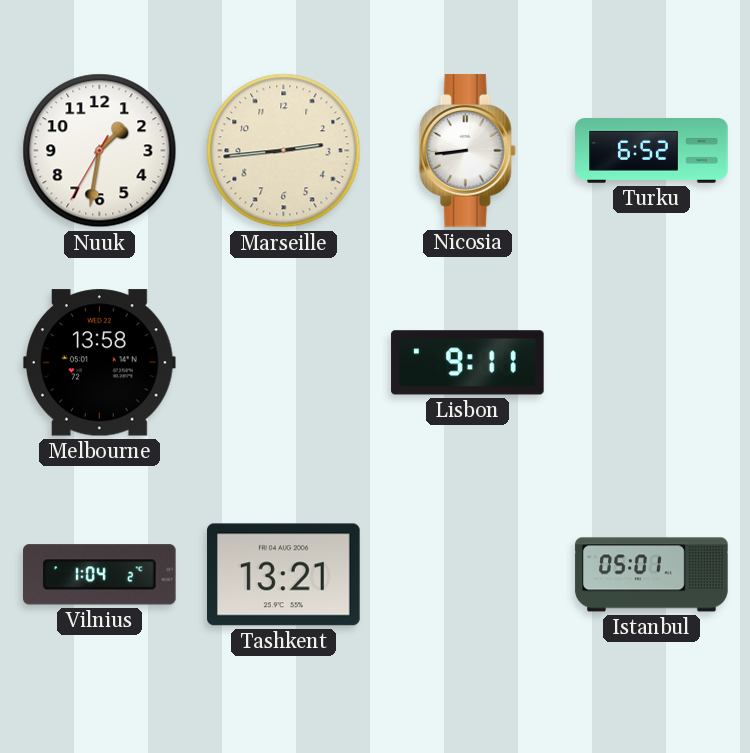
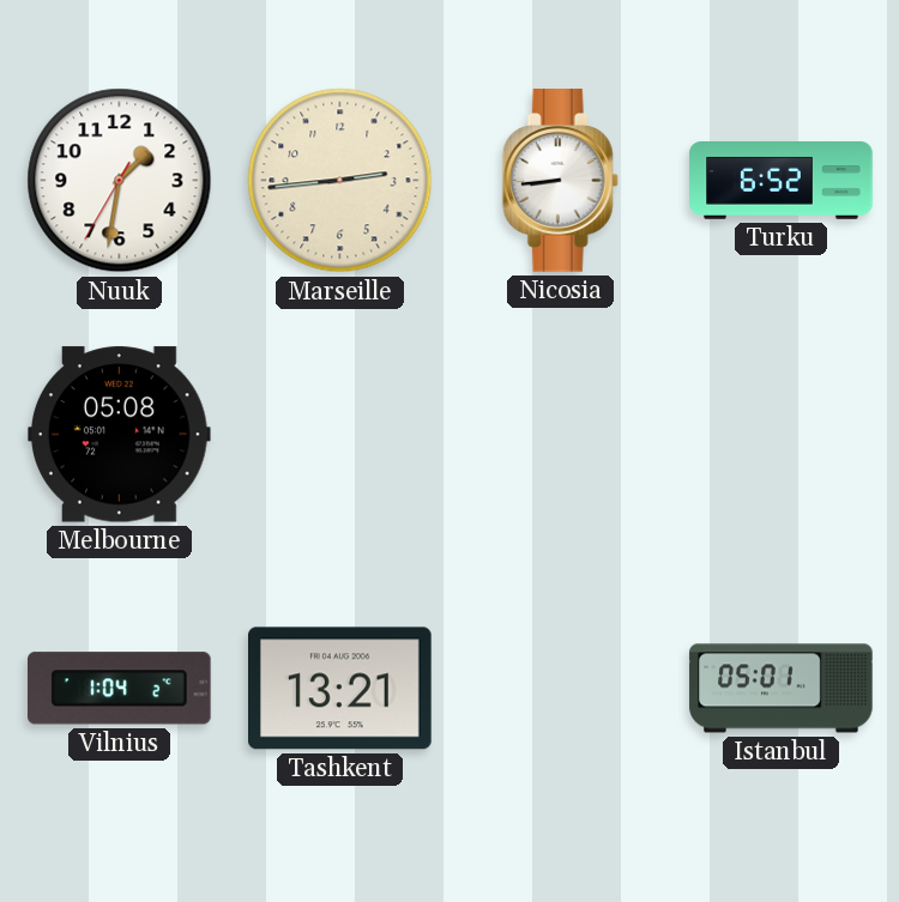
Melbourne: 13:58 -> 05:08
Lisbon: 9:11 -> none
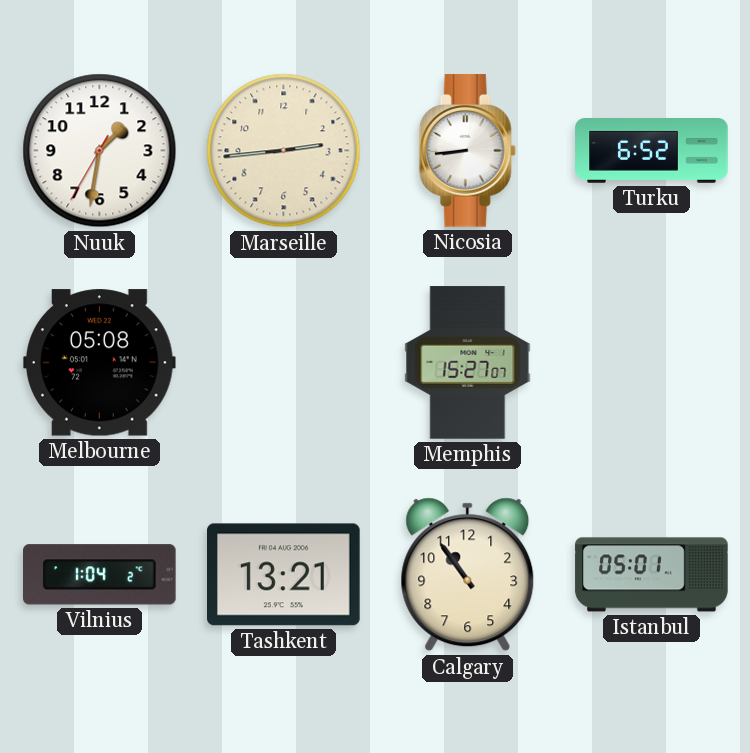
Memphis: none -> 15:27
Calgary: none -> 10:54
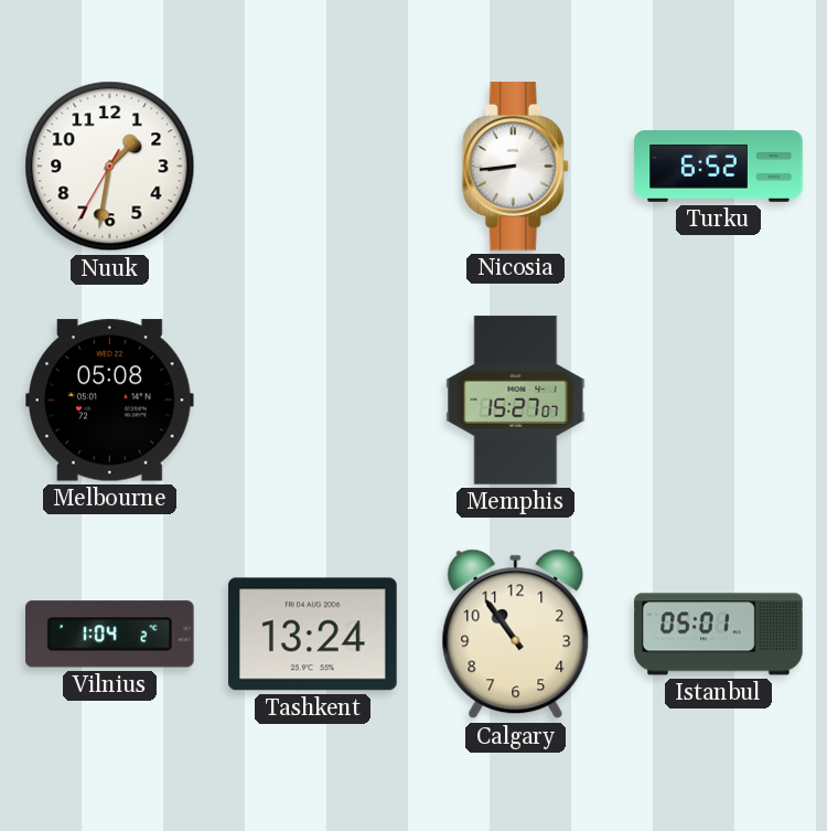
Marseille: 2:44 -> none
Tashkent: 13:21 -> 13:24
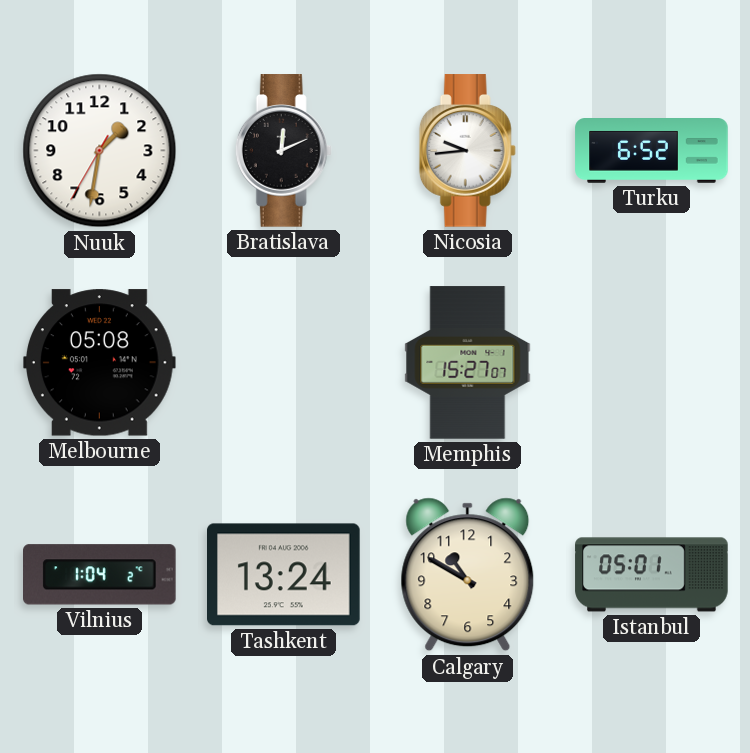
Bratislava: none -> 12:11
Nicosia: 8:44 -> 9:44
Calgary: 10:54 -> 10:50
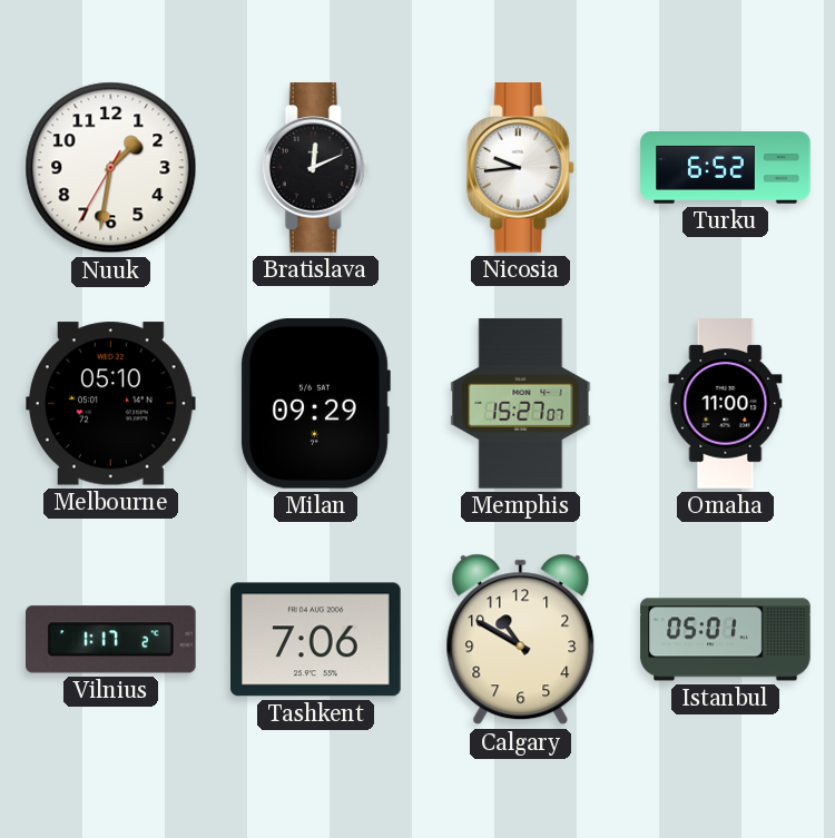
Melbourne: 05:08 -> 05:10
Milan: none -> 09:29
Omaha: none -> 11:00
Vilnius: 1:04 -> 1:17
Tashkent: 13:24 -> 7:06
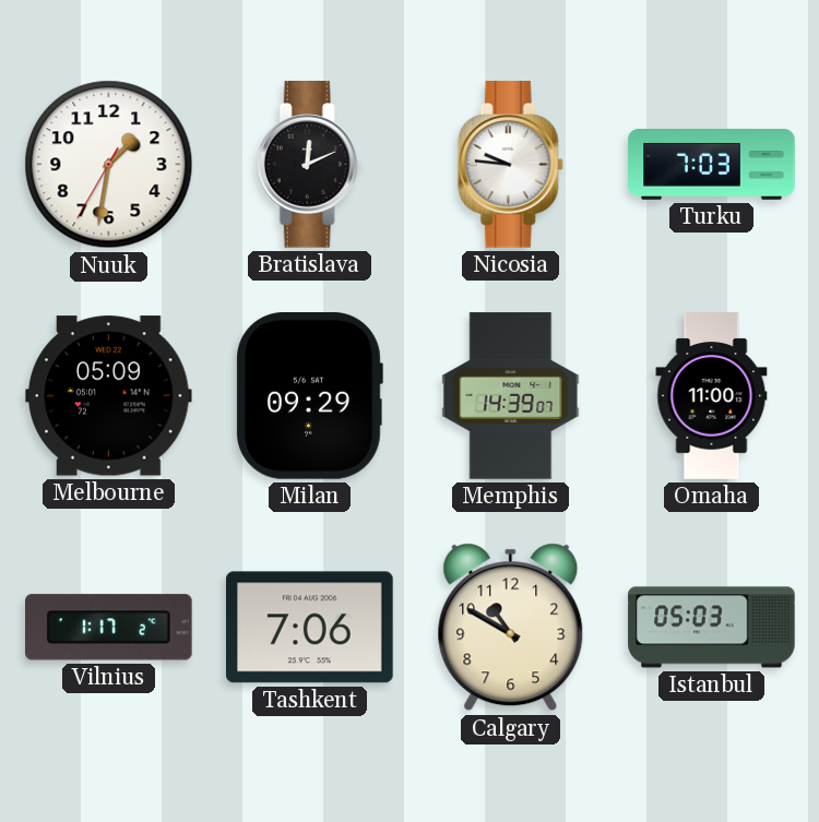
Nicosia: 9:44 -> 9:46
Turku: 6:52 -> 7:03
Melbourne: 05:10 -> 05:09
Memphis: 15:27 -> 14:39
Istanbul: 05:01 -> 05:03
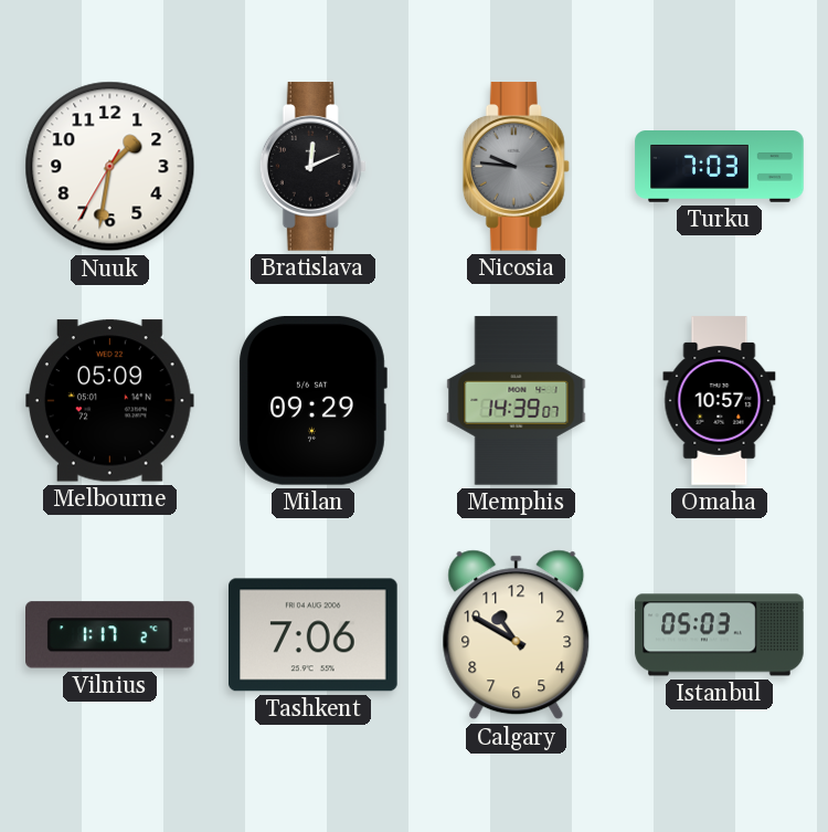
Nicosia dial: white -> grey
Omaha: 11:00 -> 10:57
